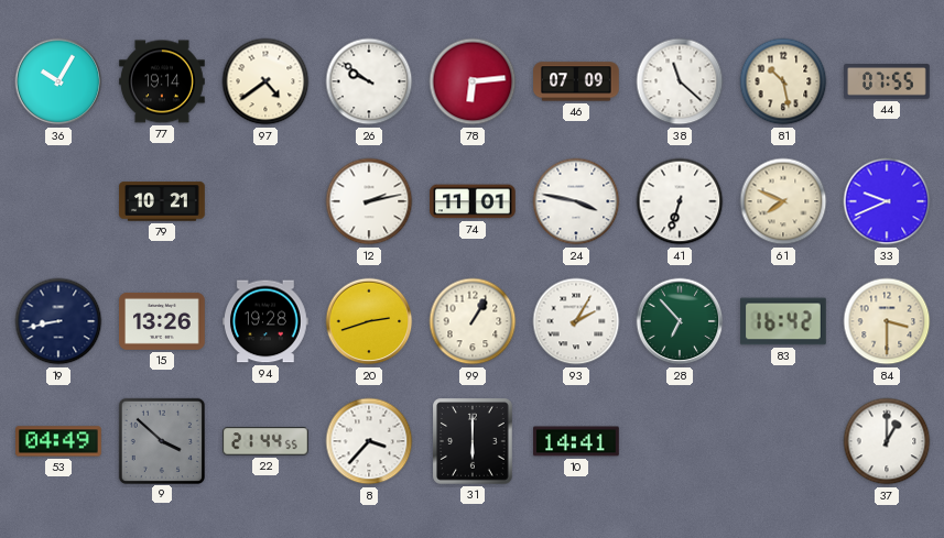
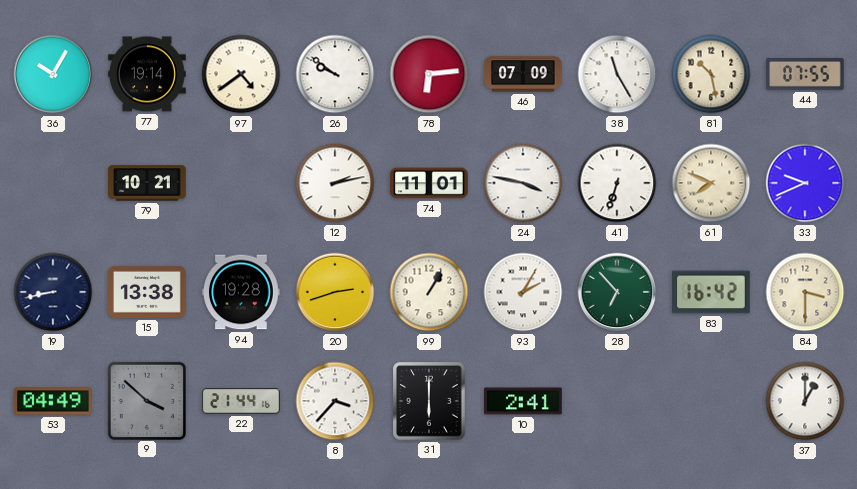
38: 11:22 -> 11:25
15: 13:26 -> 13:38
22: 21:44:55 -> 21:44:16
10: 14:41 -> 2:41
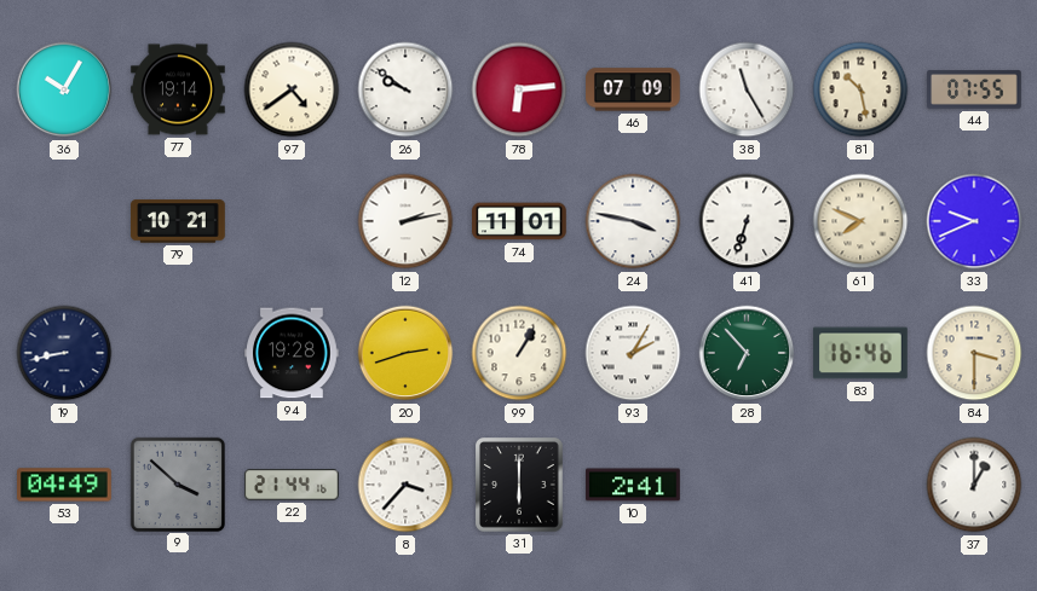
15: 13:38 -> none
83: 16:42 -> 16:46
